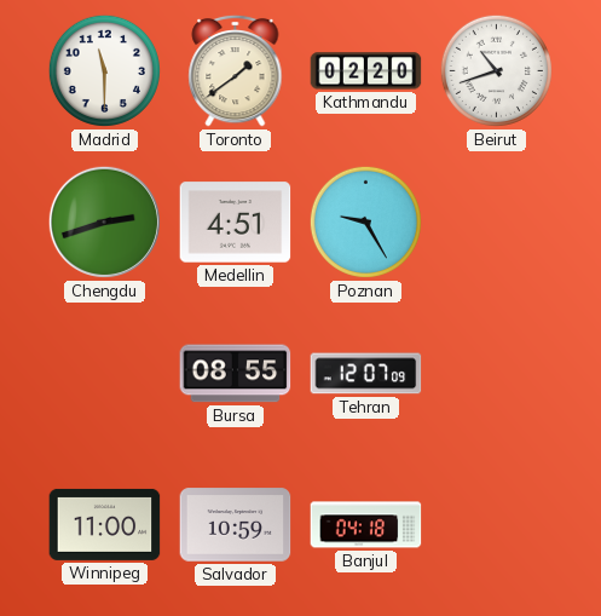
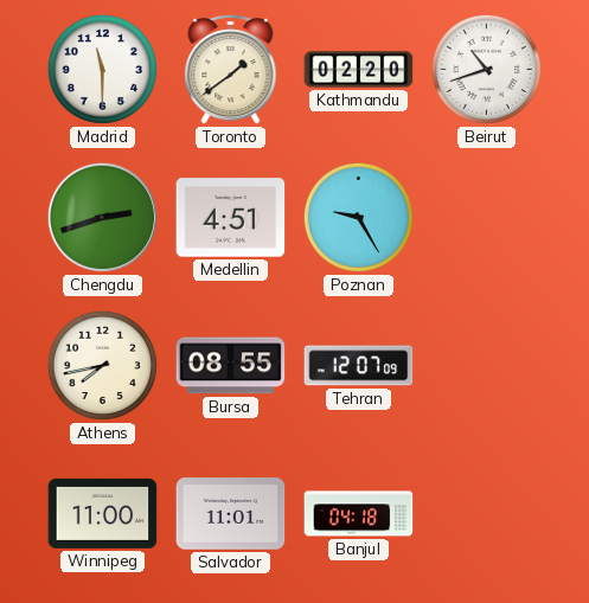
Athens: none -> 7:43
Salvador: 10:59 -> 11:01
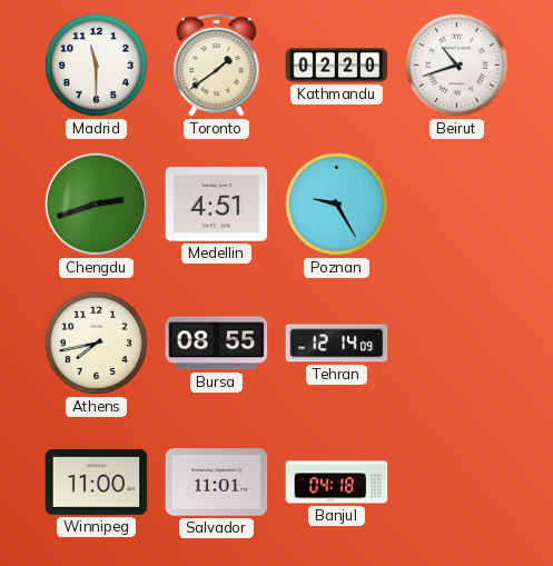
Tehran: 12:07 -> 12:14
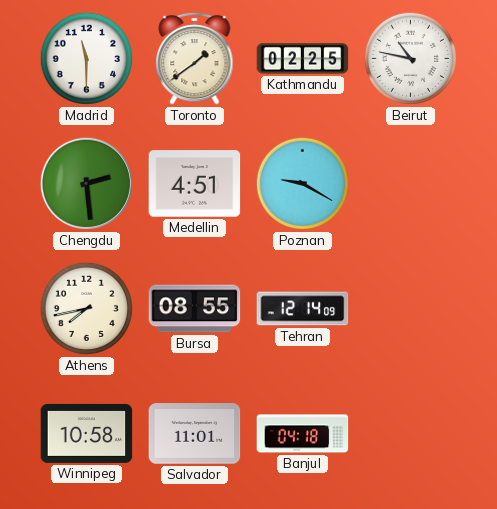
Kathmandu: 02:20 -> 02:25
Beirut: 10:42 -> 10:47
Chengdu: 2:42 -> 2:29
Poznan: 9:25 -> 9:20
Winnipeg: 11:00 -> 10:58
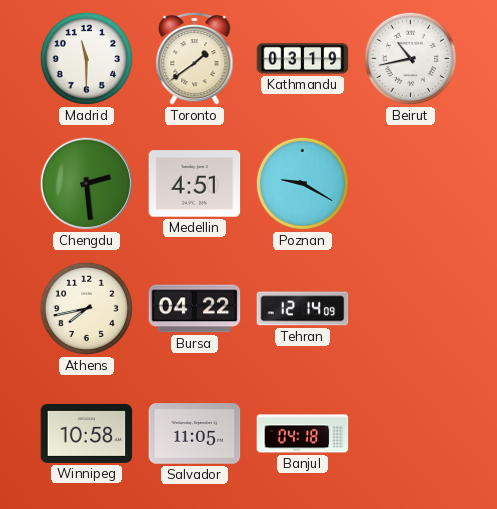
Kathmandu: 02:25 -> 03:19
Beirut: 10:47 -> 10:43
Bursa: 08:55 -> 04:22
Salvador: 11:01 -> 11:05
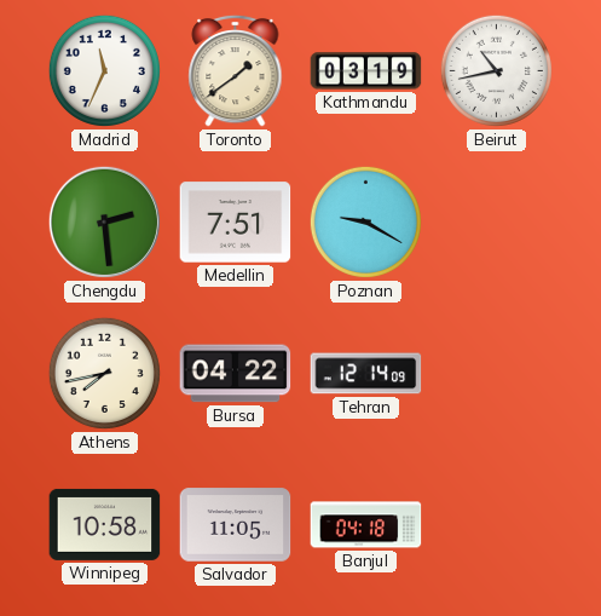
Madrid: 11:30 -> 11:34
Medellin: 4:51 -> 7:51
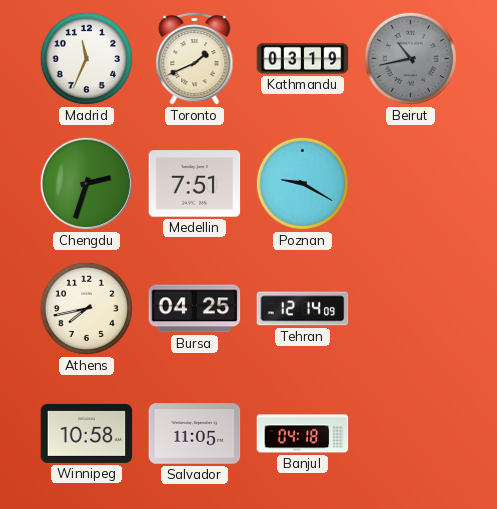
Toronto: 1:39 -> 1:41
Beirut dial: white -> grey
Chengdu: 2:29 -> 2:33
Bursa: 04:22 -> 04:25
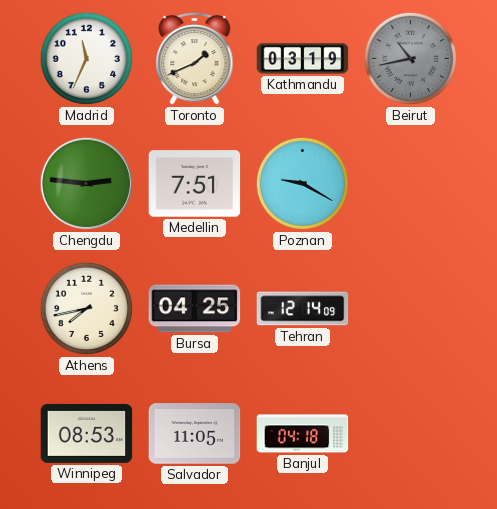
Chengdu: 2:33 -> 2:46
Winnipeg: 10:58 -> 08:53
